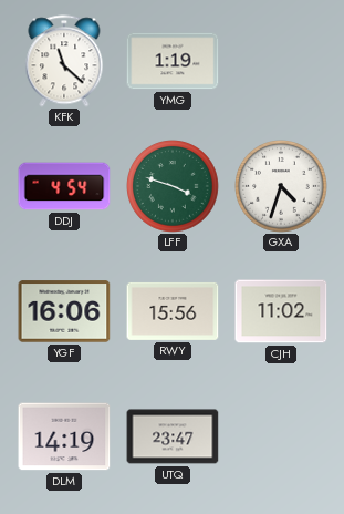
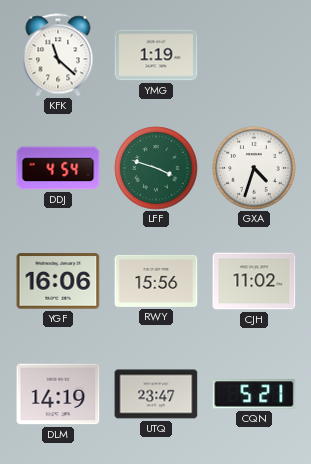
CQN: none -> 5:21
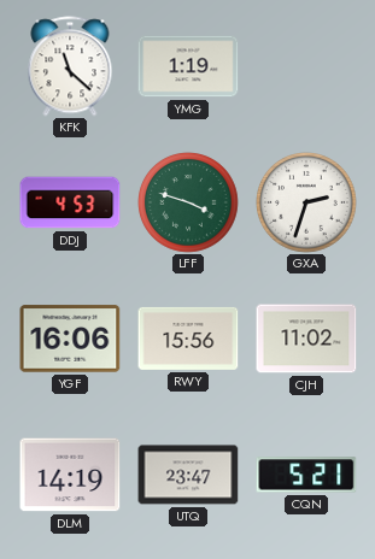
DDJ: 4:54 -> 4:53
GXA: 4:33 -> 2:33
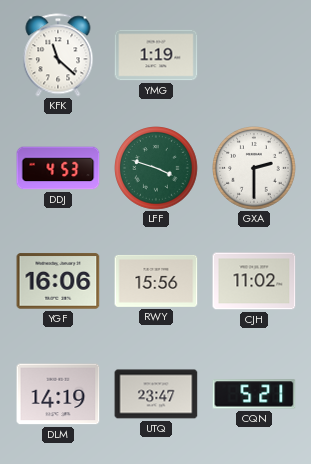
GXA: 2:33 -> 2:30
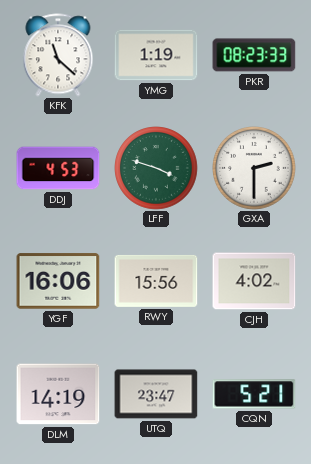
PKR: none -> 08:23
CJH: 11:02 -> 4:02
